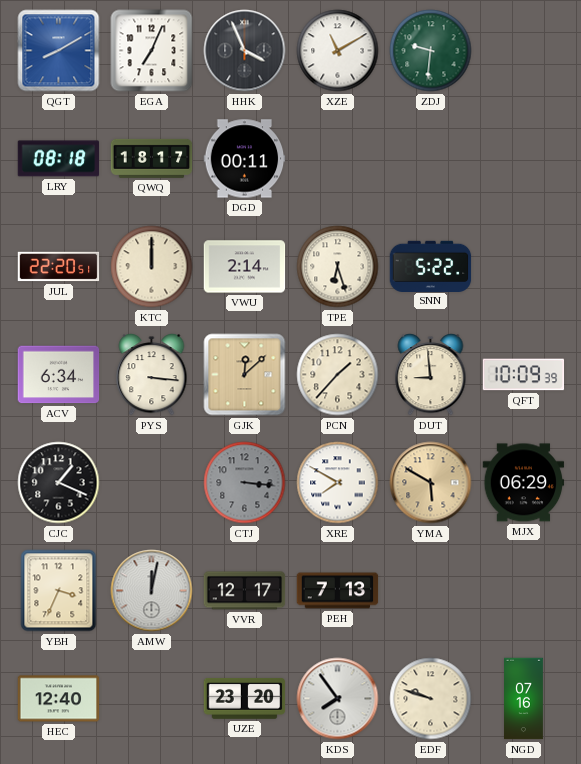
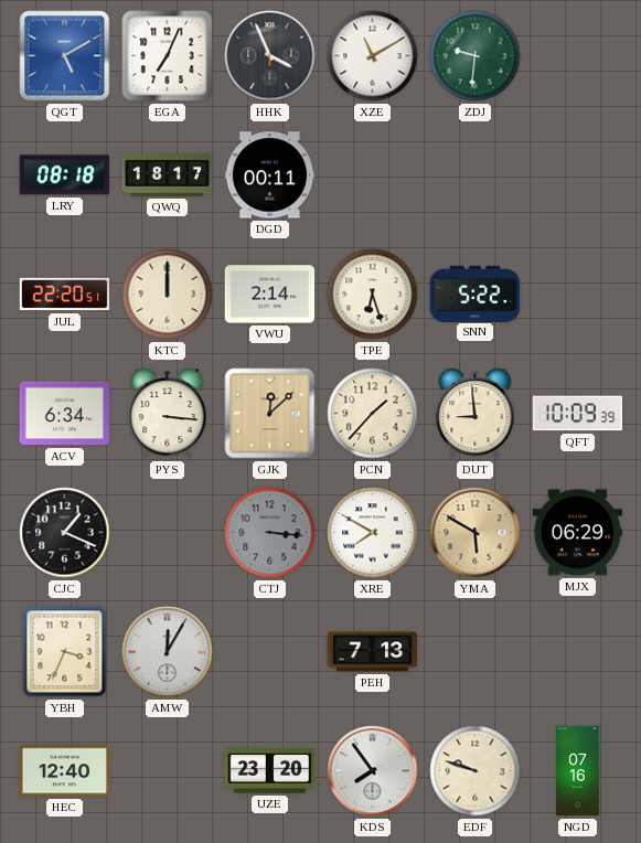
QGT: 8:10 -> 5:10
AMW: 12:02 -> 12:05
VVR: 12:17 -> none
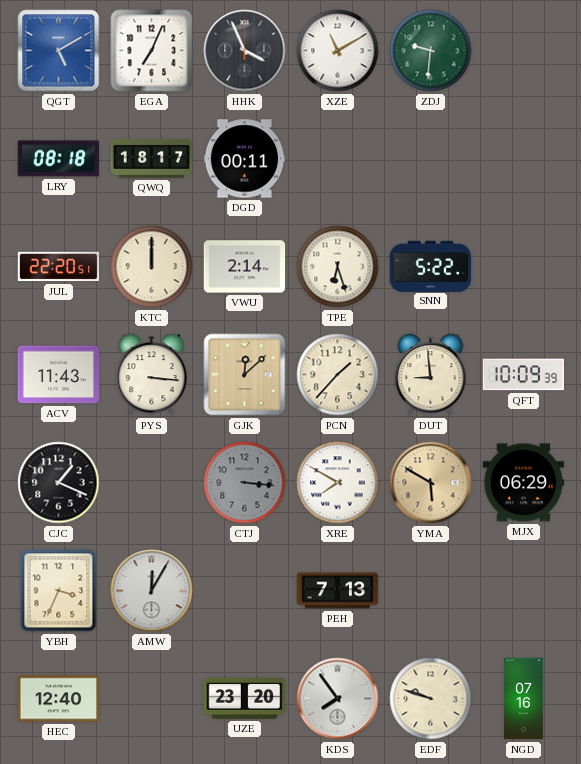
ACV: 6:34 -> 11:43
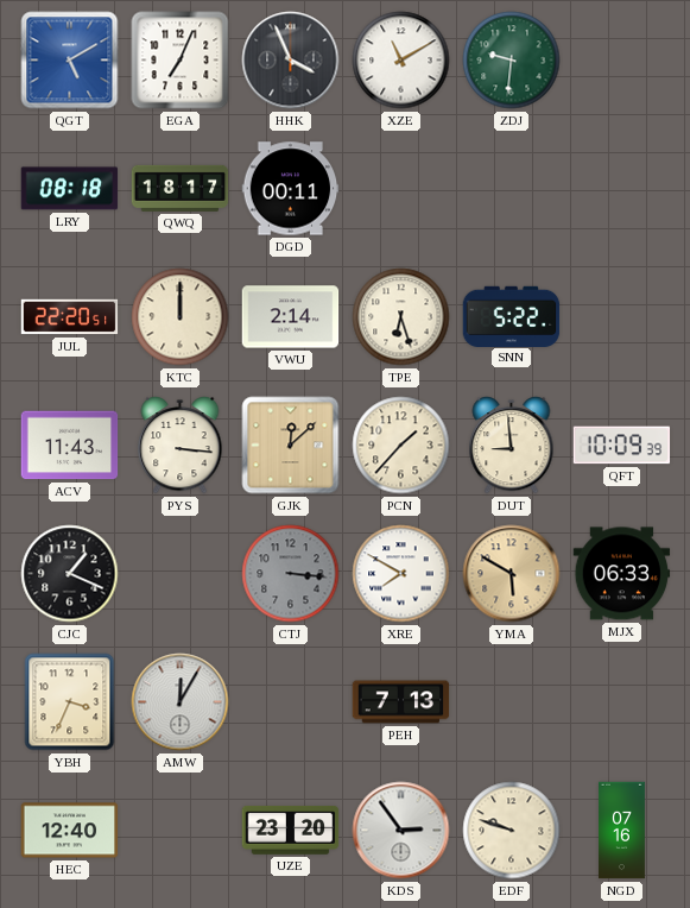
MJX: 06:29 -> 06:33
KDS: 7:54 -> 2:54
